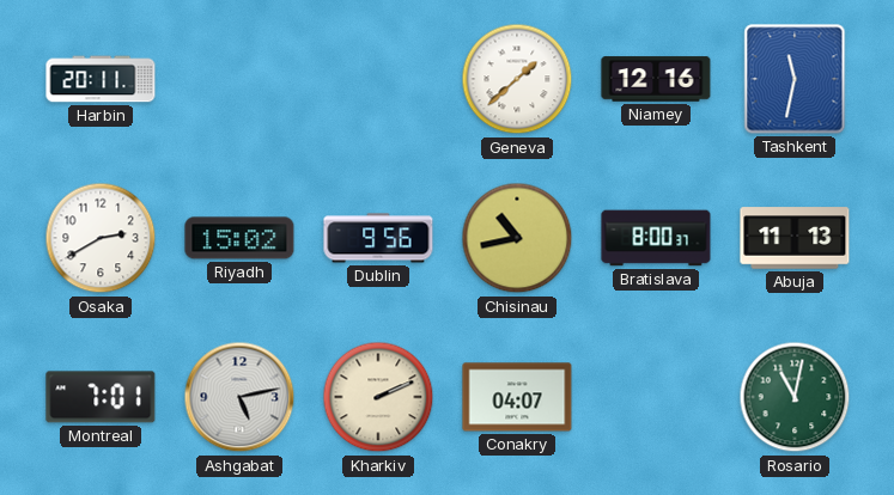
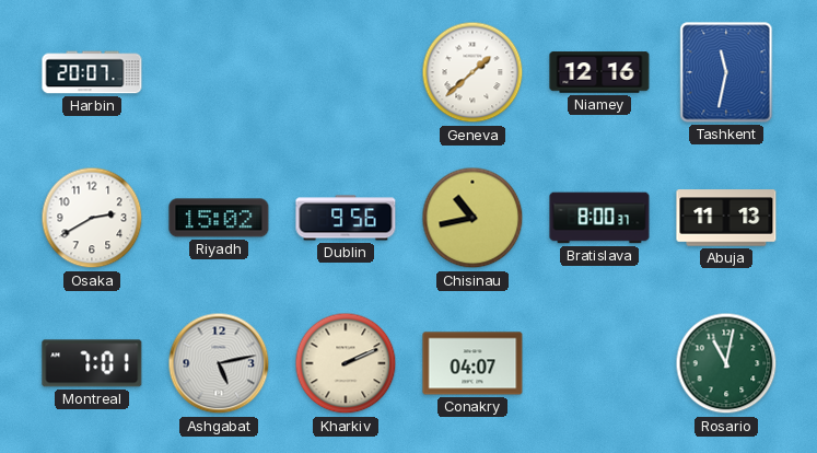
Harbin: 20:11 -> 20:07
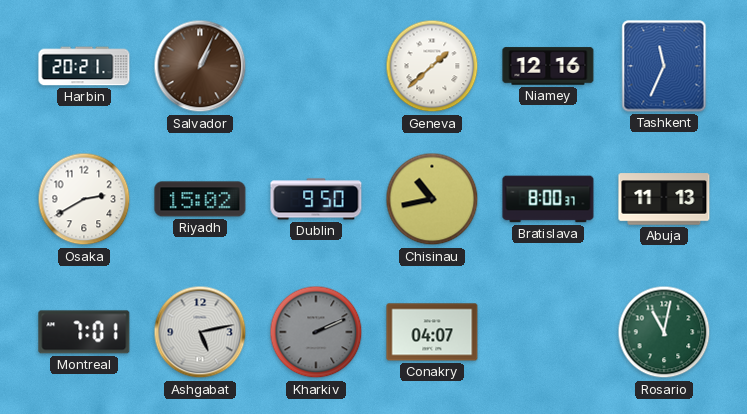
Harbin: 20:07 -> 20:21
Salvador: none -> 1:04
Tashkent: 11:32 -> 11:34
Dublin: 9:56 -> 9:50
Kharkiv dial: cream -> grey
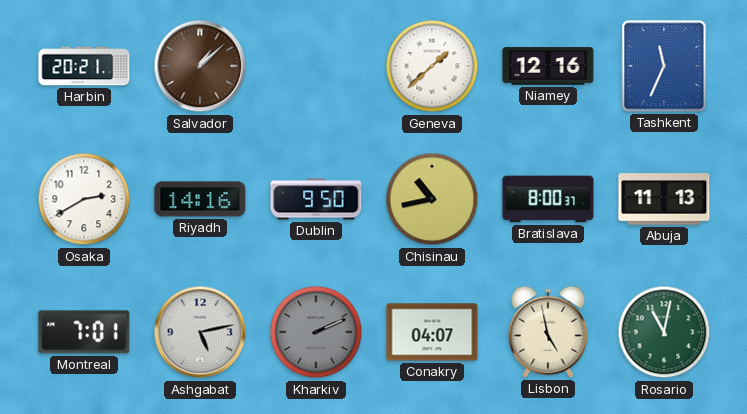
Salvador: 1:04 -> 1:08
Riyadh: 15:02 -> 14:16
Lisbon: none -> 4:58
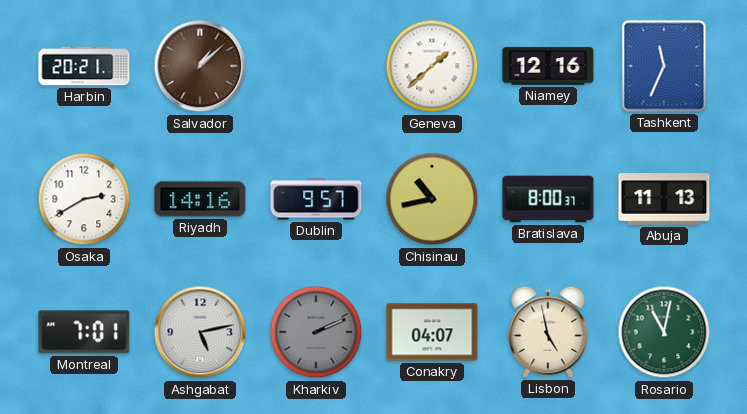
Dublin: 9:50 -> 9:57
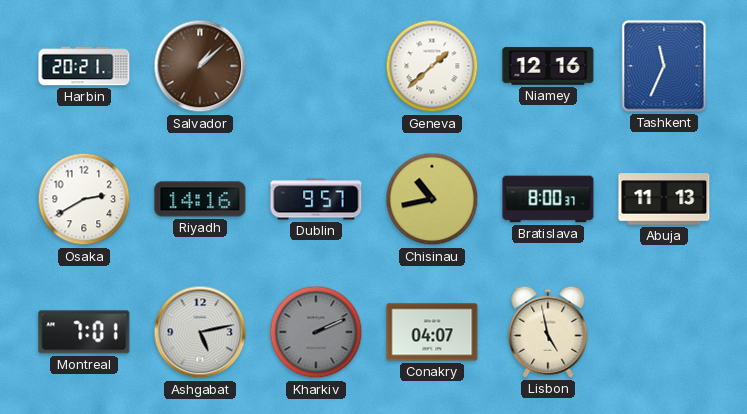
Rosario: 11:02 -> none
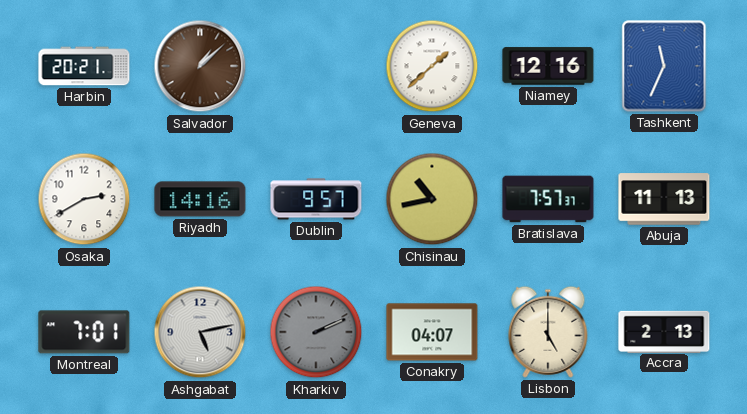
Bratislava: 8:00 -> 7:57
Lisbon: 4:58 -> 5:00
Accra: none -> 2:13
